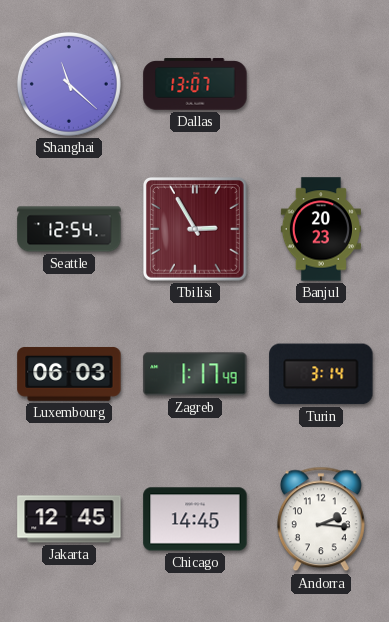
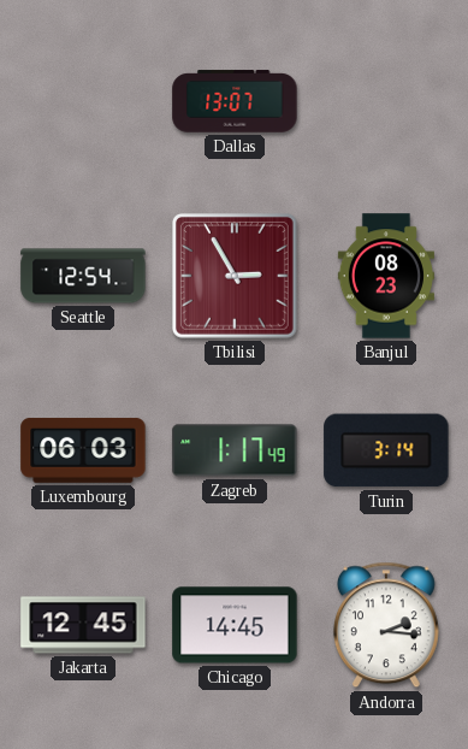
Shanghai: 11:22 -> none
Banjul: 20:23 -> 08:23
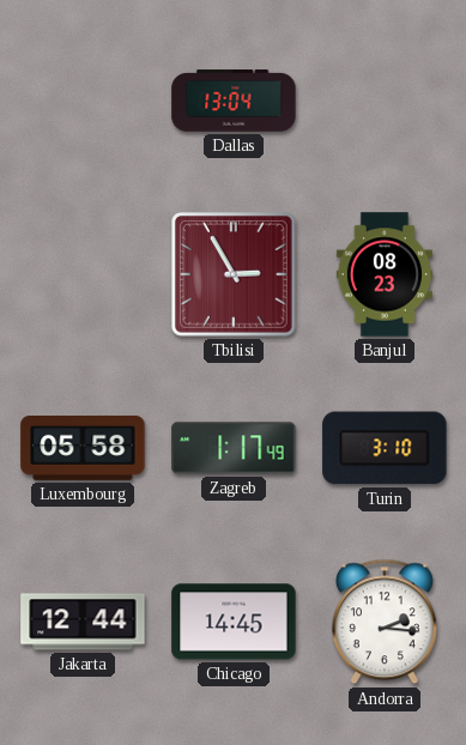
Dallas: 13:07 -> 13:04
Seattle: 12:54 -> none
Luxembourg: 06:03 -> 05:58
Turin: 3:14 -> 3:10
Jakarta: 12:45 -> 12:44
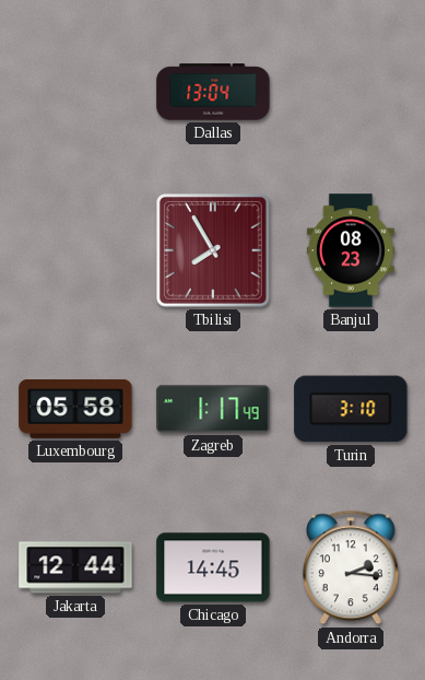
Tbilisi: 2:55 -> 7:55
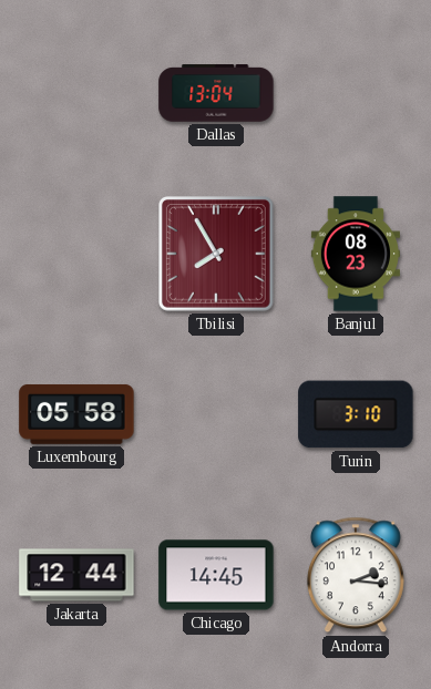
Zagreb: 1:17 -> none
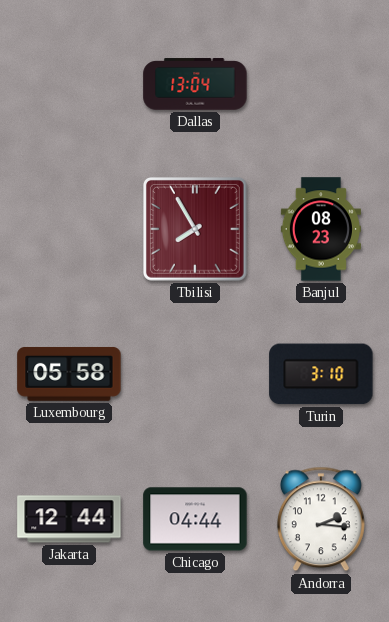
Chicago: 14:45 -> 04:44
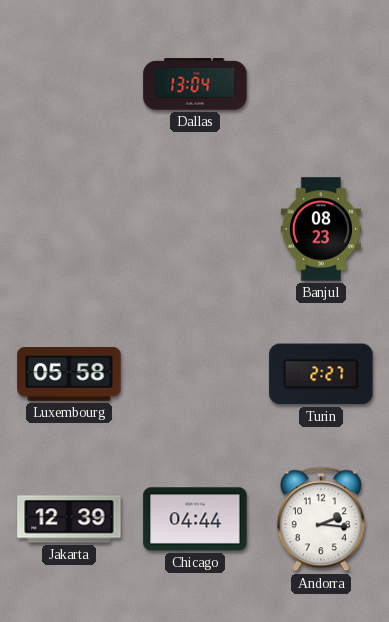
Tbilisi: 7:55 -> none
Turin: 3:10 -> 2:27
Jakarta: 12:44 -> 12:39
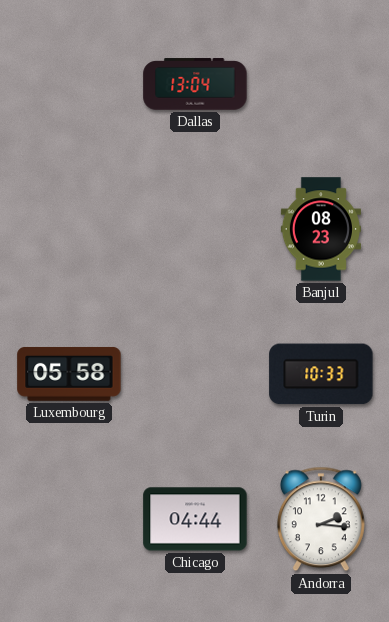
Turin: 2:27 -> 10:33
Jakarta: 12:39 -> none
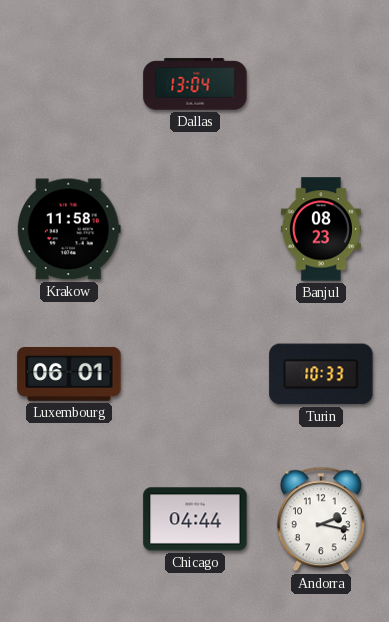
Krakow: none -> 11:58
Luxembourg: 05:58 -> 06:01
Andorra: 2:16 -> 2:17
